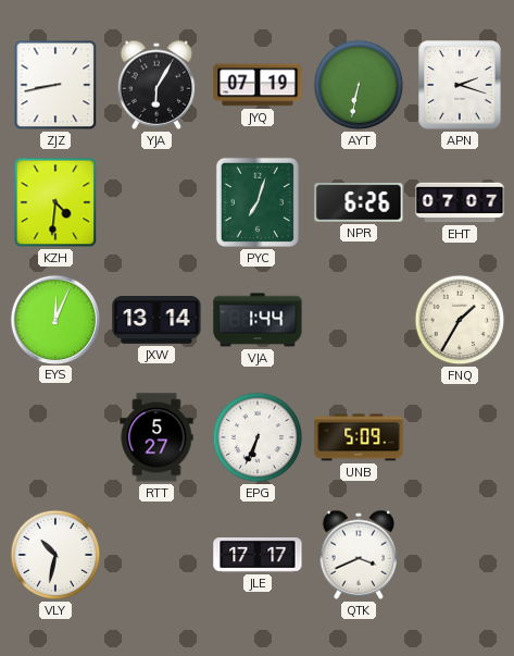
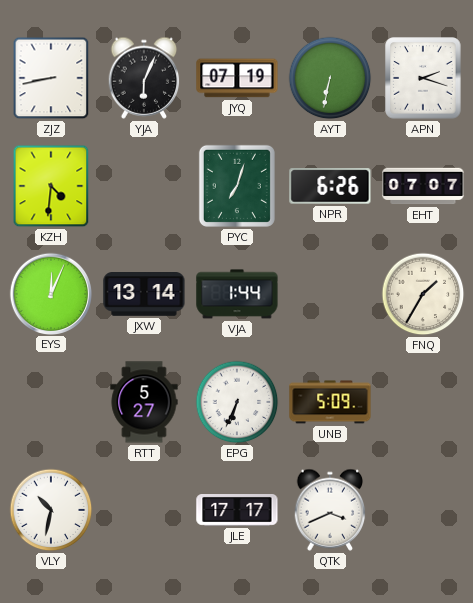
YJA: 6:05 -> 6:04
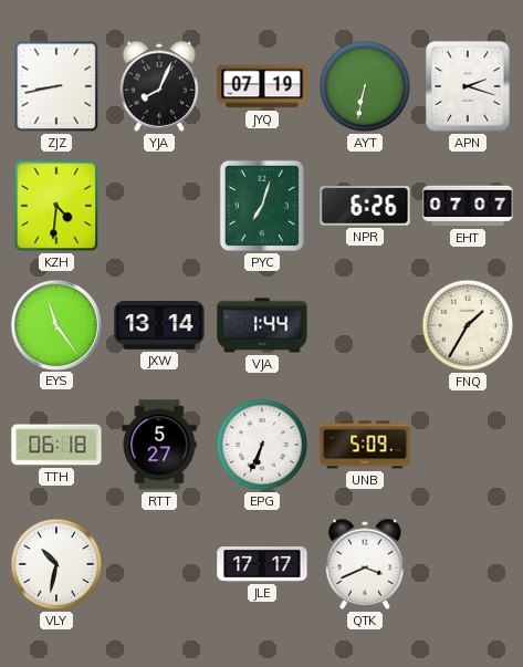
YJA: 6:04 -> 8:04
EYS: 12:04 -> 11:24
TTH: none -> 06:18
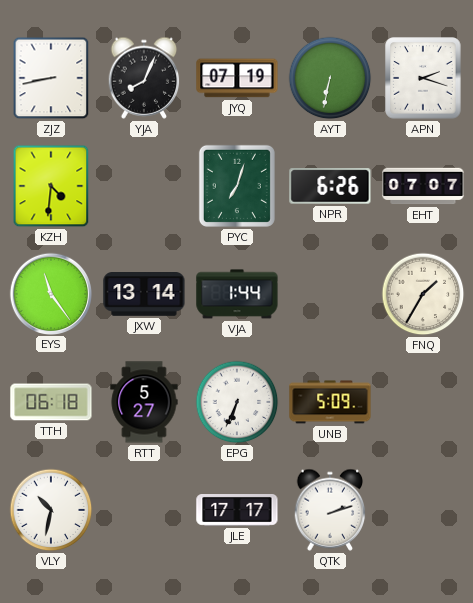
QTK: 3:41 -> 2:12
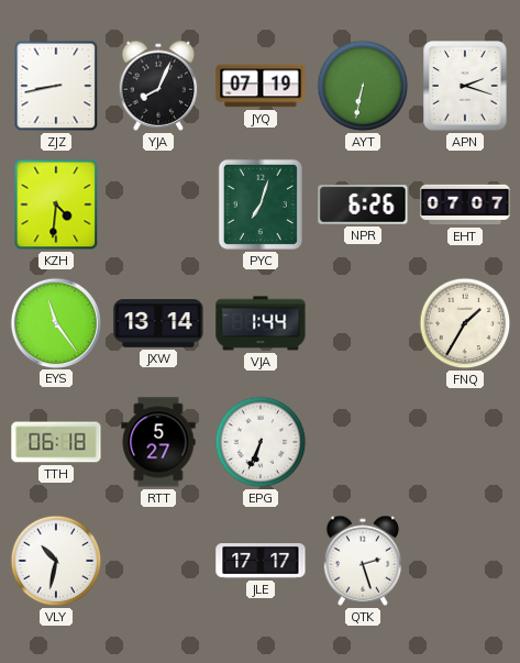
UNB: 5:09 -> none
QTK: 2:12 -> 2:27
